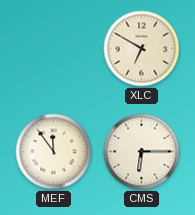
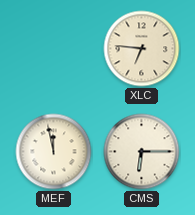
XLC: 6:50 -> 6:46
MEF: 11:54 -> 11:58
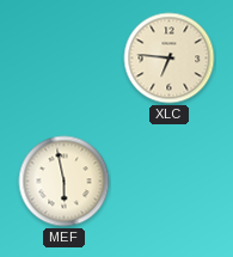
MEF: 11:58 -> 5:58
CMS: 6:15 -> none
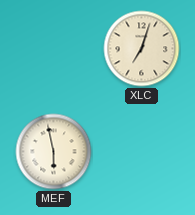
XLC: 6:46 -> 7:03
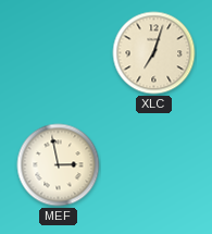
MEF: 5:58 -> 2:58
